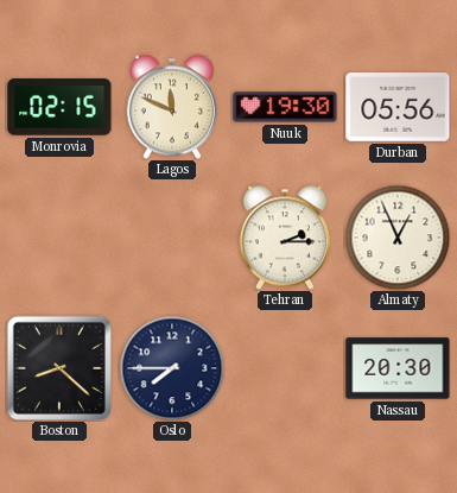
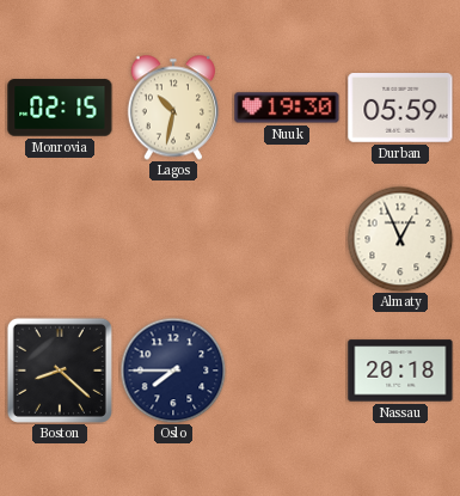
Lagos: 11:49 -> 10:32
Durban: 05:56 -> 05:59
Tehran: 2:15 -> none
Nassau: 20:30 -> 20:18
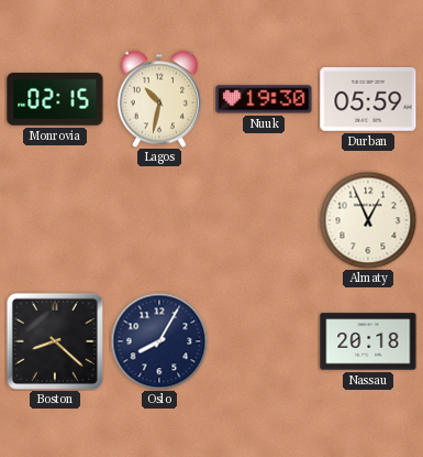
Oslo: 7:45 -> 8:05
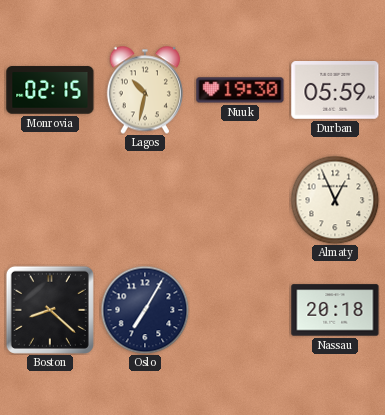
Oslo: 8:05 -> 7:05
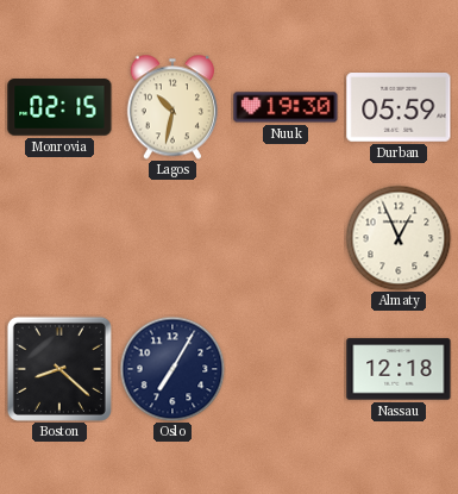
Nassau: 20:18 -> 12:18
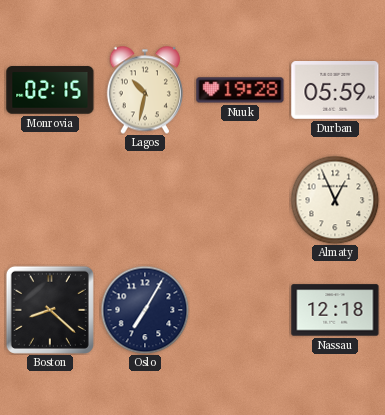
Nuuk: 19:30 -> 19:28
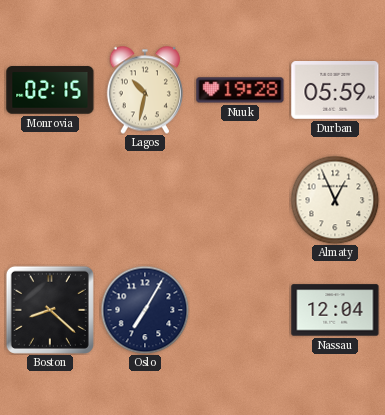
Nassau: 12:18 -> 12:04
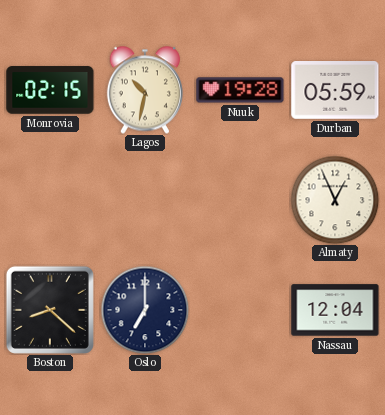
Oslo: 7:05 -> 7:00
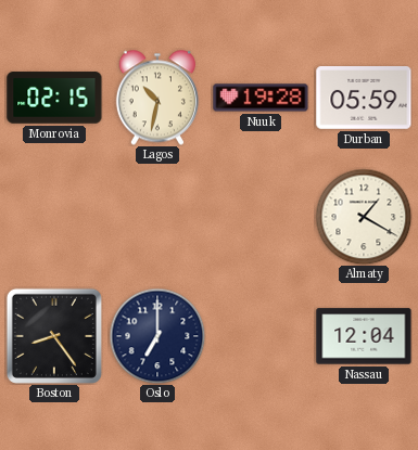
Almaty: 12:56 -> 1:20
Boston: 8:22 -> 8:24
